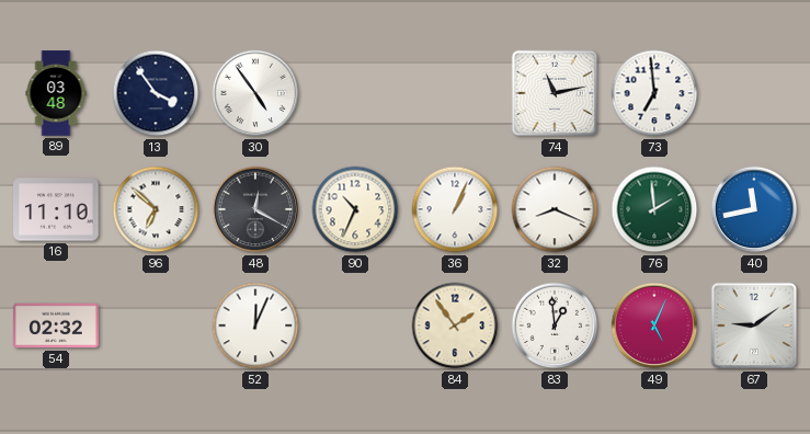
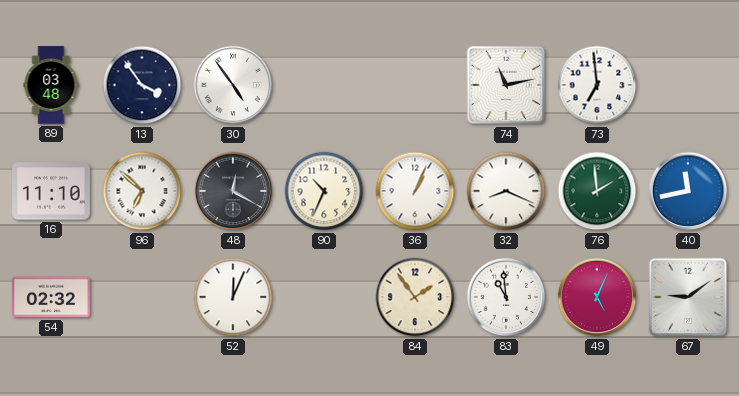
83: 12:59 -> 10:59
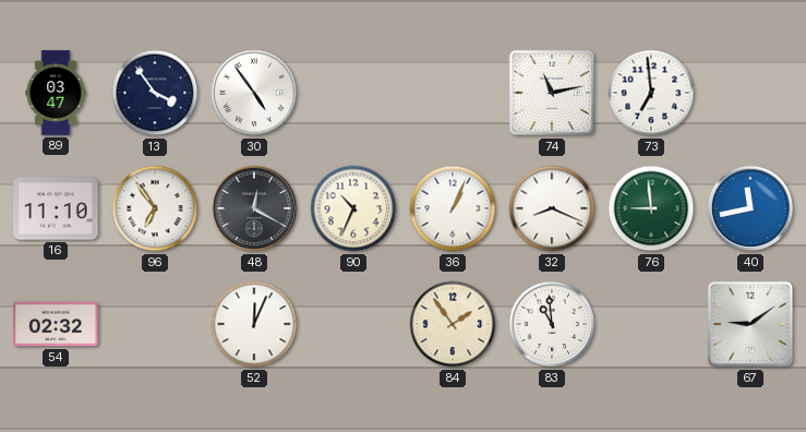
89: 03:48 -> 03:47
96: 6:52 -> 6:54
76: 1:59 -> 8:59
49: 5:04 -> none
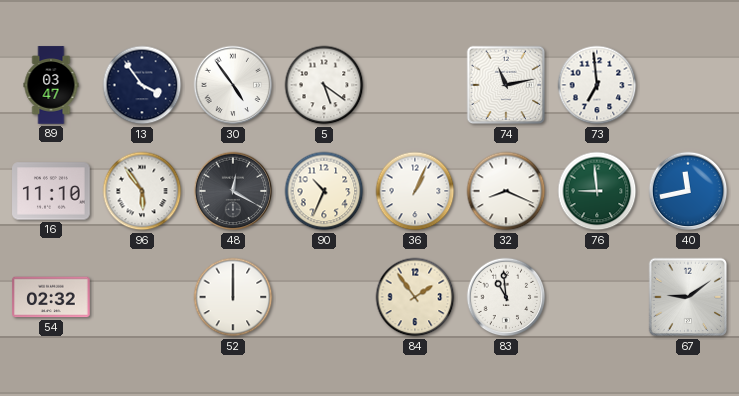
5: none -> 5:21
96: 6:54 -> 5:54
52: 12:04 -> 12:00
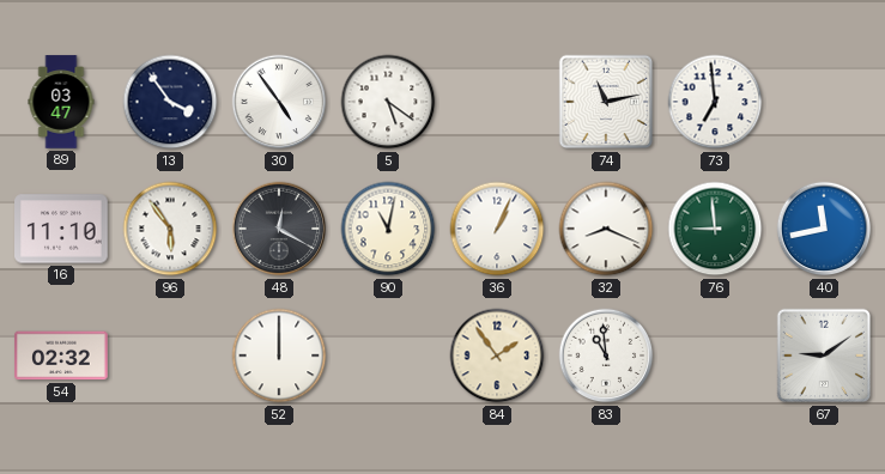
90: 10:34 -> 11:02
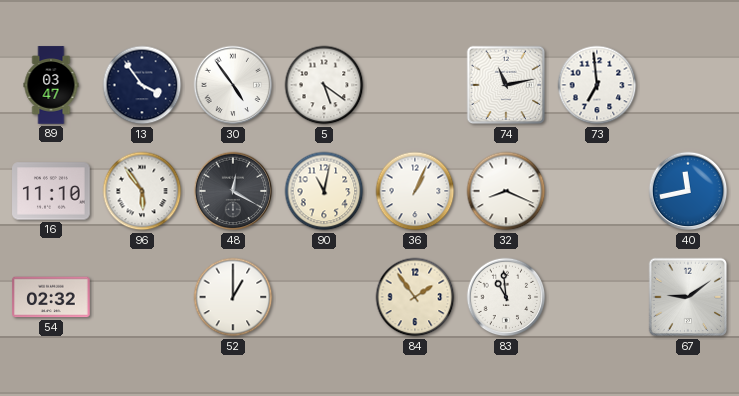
76: 8:59 -> none
52: 12:00 -> 1:00
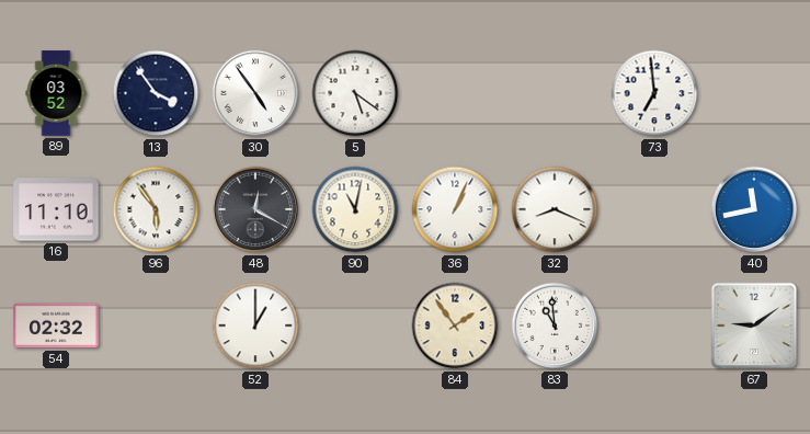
89: 03:47 -> 03:52
74: 11:13 -> none
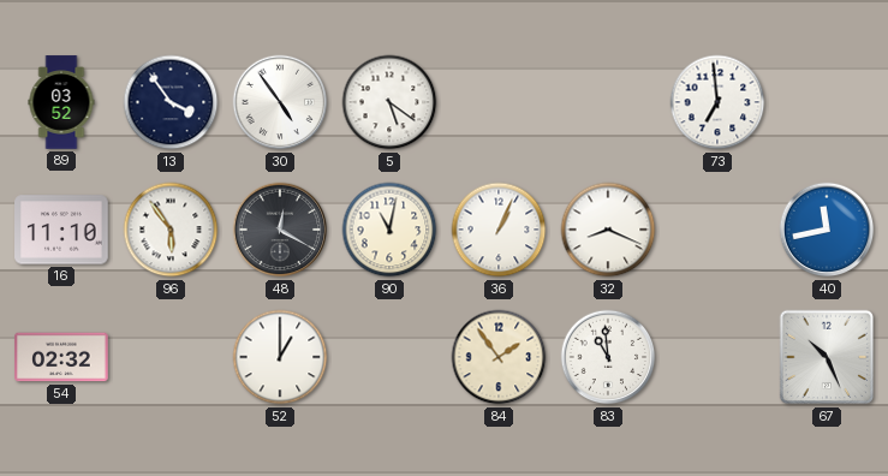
67: 9:09 -> 10:26
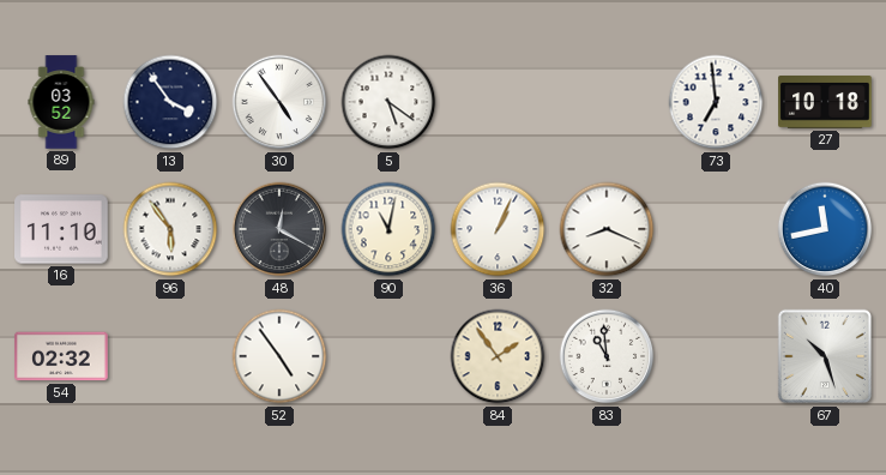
27: none -> 10:18
52: 1:00 -> 4:54
67: 10:26 -> 10:27
